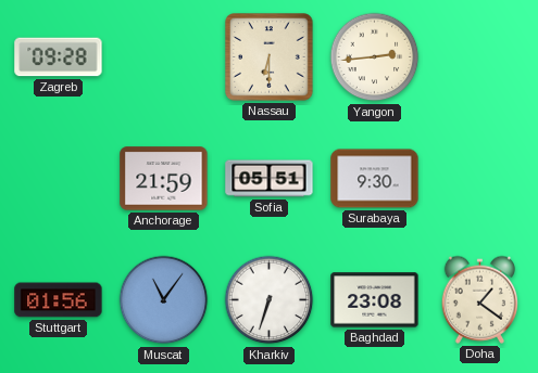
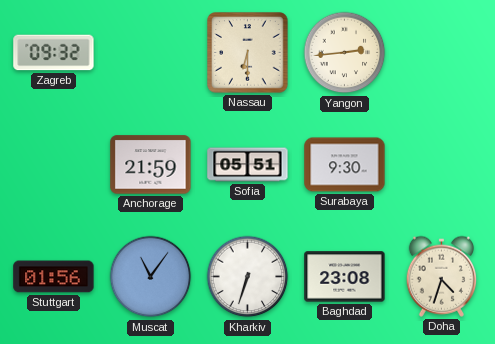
Zagreb: 09:28 -> 09:32
Doha: 1:21 -> 4:33
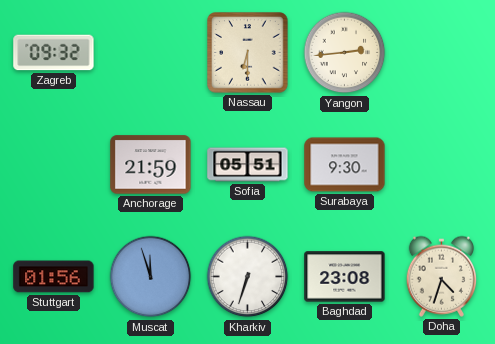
Muscat: 11:06 -> 11:57
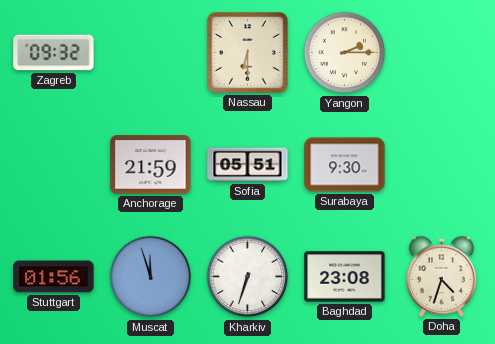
Yangon: 2:44 -> 2:15
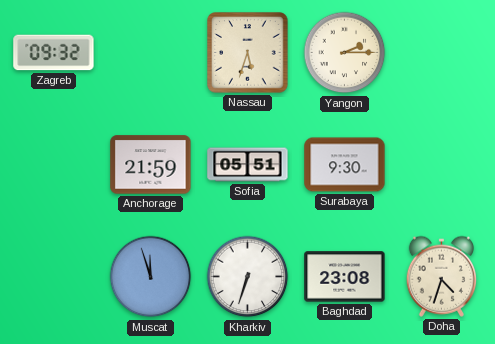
Nassau: 6:30 -> 5:33
Stuttgart: 01:56 -> none
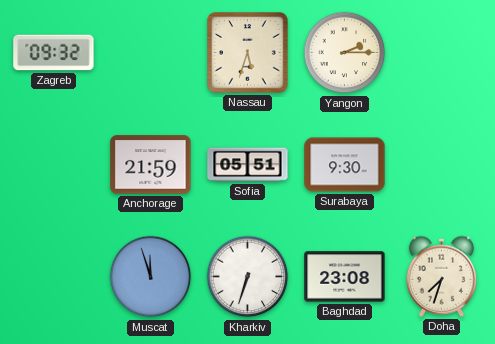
Doha: 4:33 -> 7:33
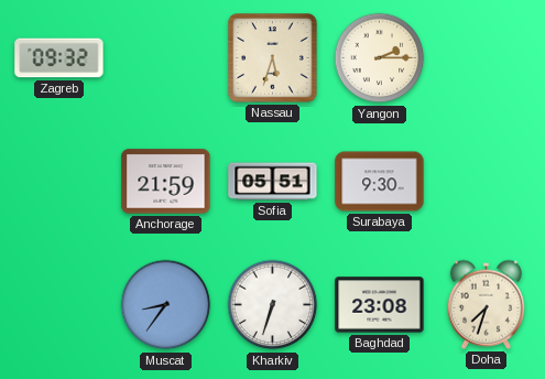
Muscat: 11:57 -> 8:36
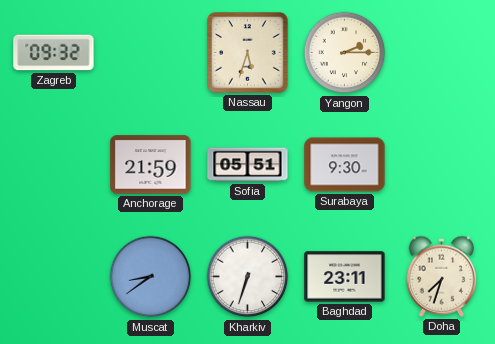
Muscat: 8:36 -> 8:39
Baghdad: 23:08 -> 23:11
